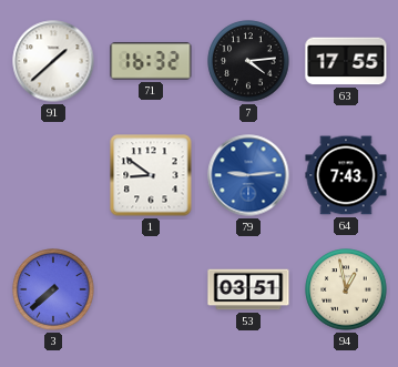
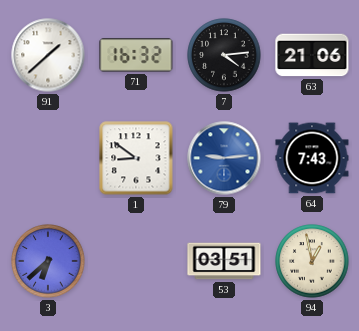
63: 17:55 -> 21:06
3: 7:38 -> 6:38
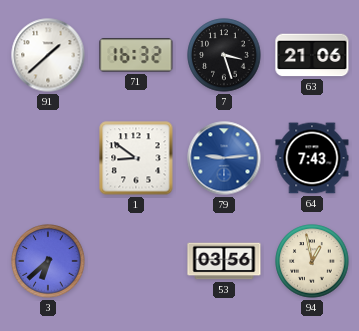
7: 4:14 -> 3:27
53: 03:51 -> 03:56
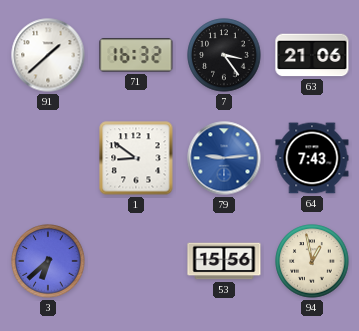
7: 3:27 -> 3:24
53: 03:56 -> 15:56
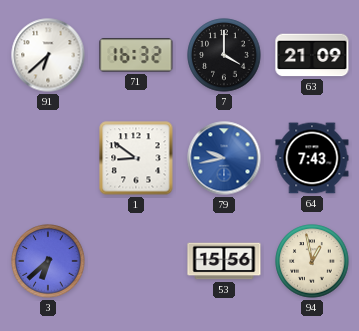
91: 1:38 -> 6:38
7: 3:24 -> 4:00
63: 21:06 -> 21:09
79: 9:14 -> 9:43
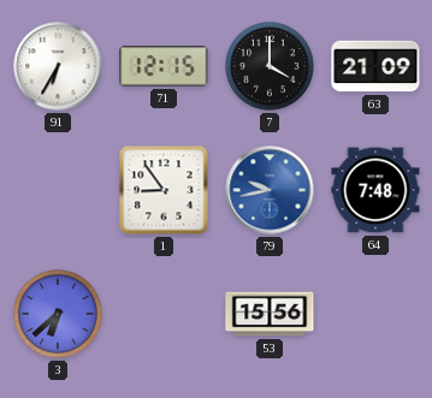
91: 6:38 -> 6:35
71: 16:32 -> 12:15
1: 8:51 -> 8:54
64: 7:43 -> 7:48
94: 12:58 -> none
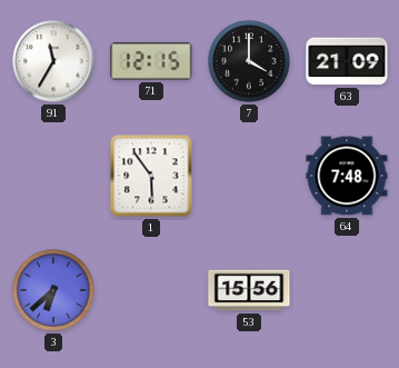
91: 6:35 -> 11:35
1: 8:54 -> 5:54
79: 9:43 -> none
